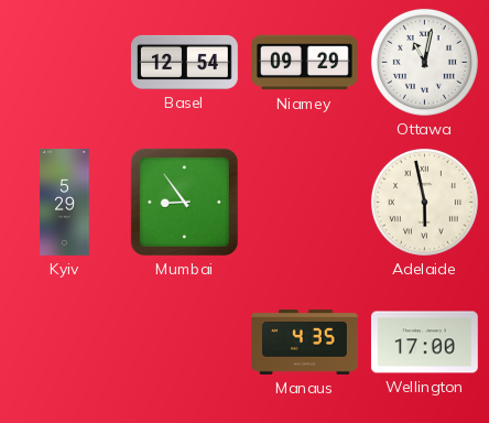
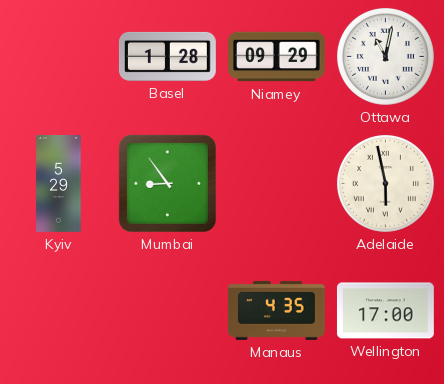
Basel: 12:54 -> 1:28
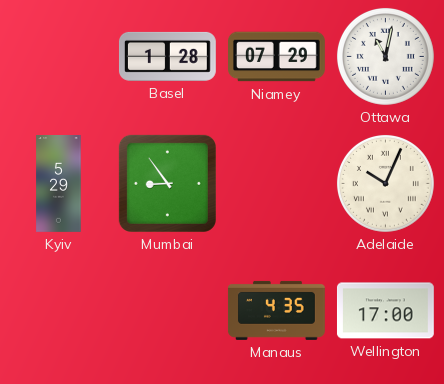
Niamey: 09:29 -> 07:29
Adelaide: 5:58 -> 10:04
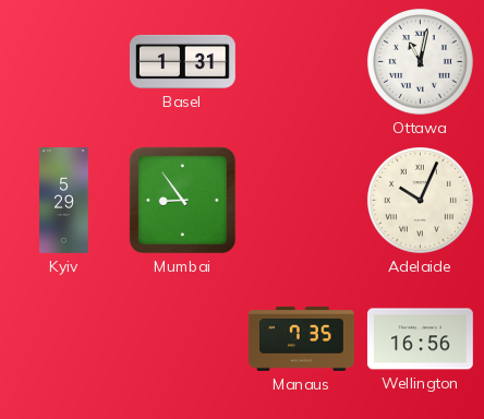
Basel: 1:28 -> 1:31
Niamey: 07:29 -> none
Manaus: 4:35 -> 7:35
Wellington: 17:00 -> 16:56
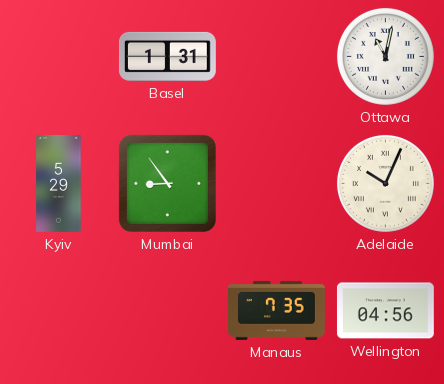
Wellington: 16:56 -> 04:56
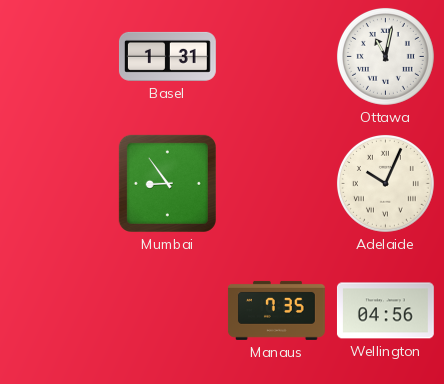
Kyiv: 5:29 -> none
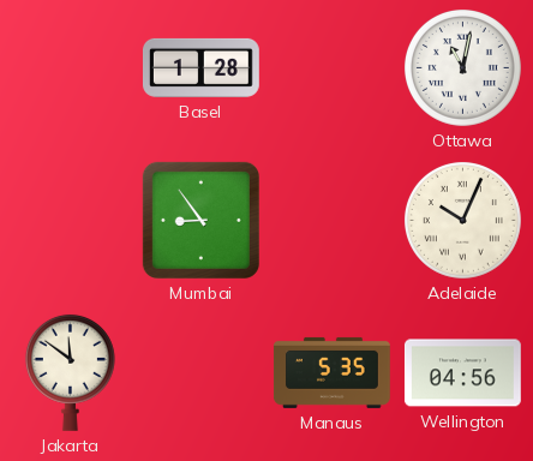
Basel: 1:31 -> 1:28
Jakarta: none -> 11:51
Manaus: 7:35 -> 5:35
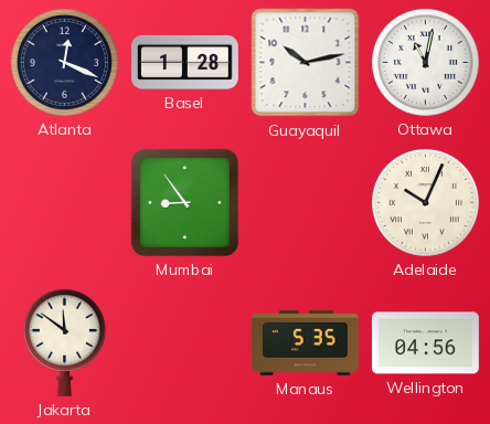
Atlanta: none -> 12:19
Guayaquil: none -> 10:13
